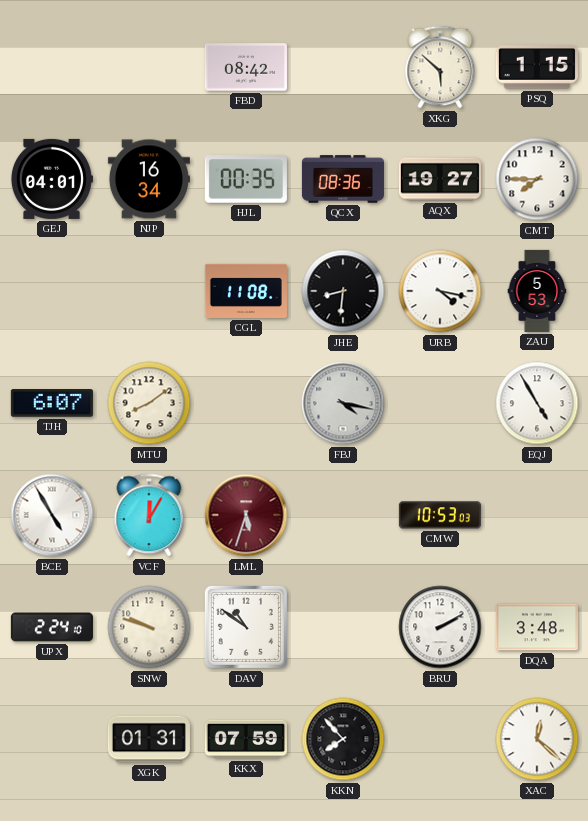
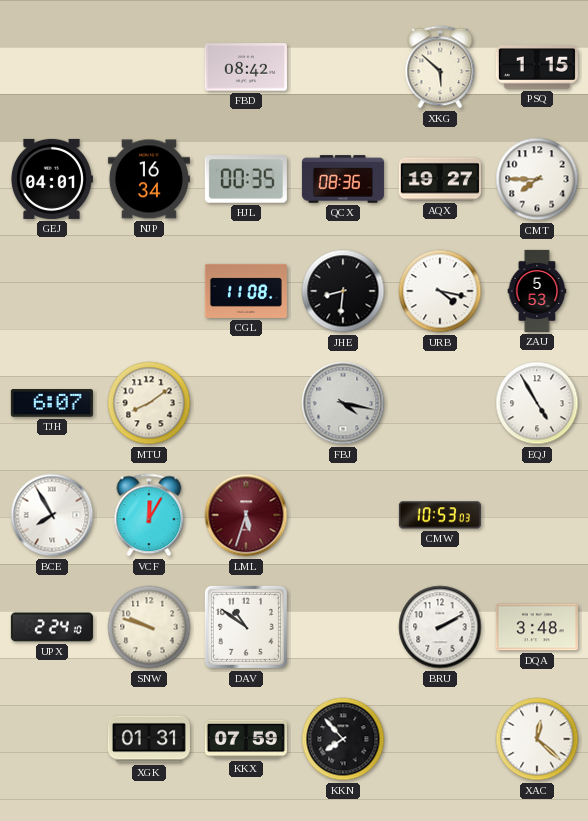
BCE: 4:55 -> 7:55
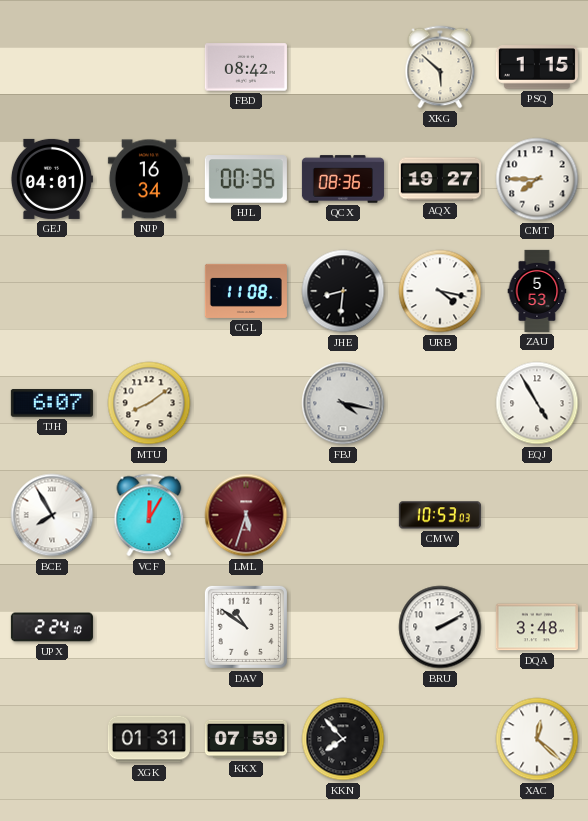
SNW: 9:48 -> none
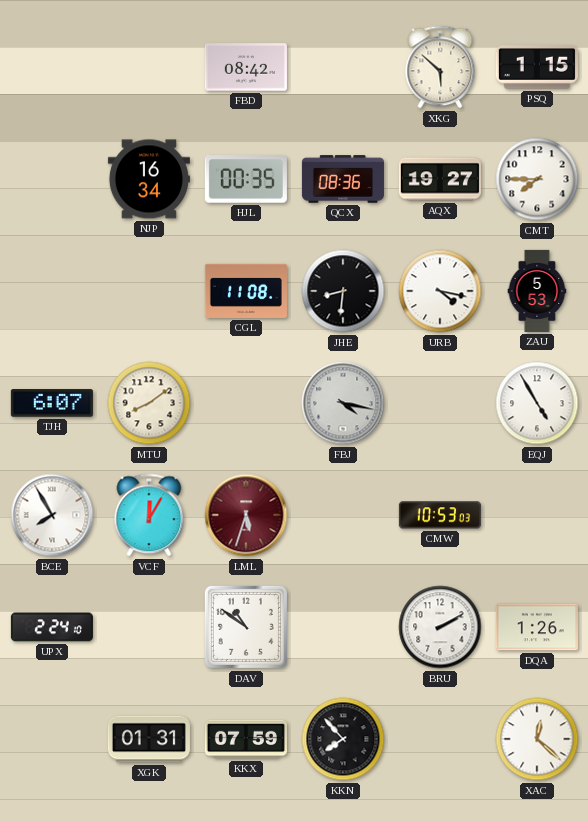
GEJ: 04:01 -> none
DQA: 3:48 -> 1:26
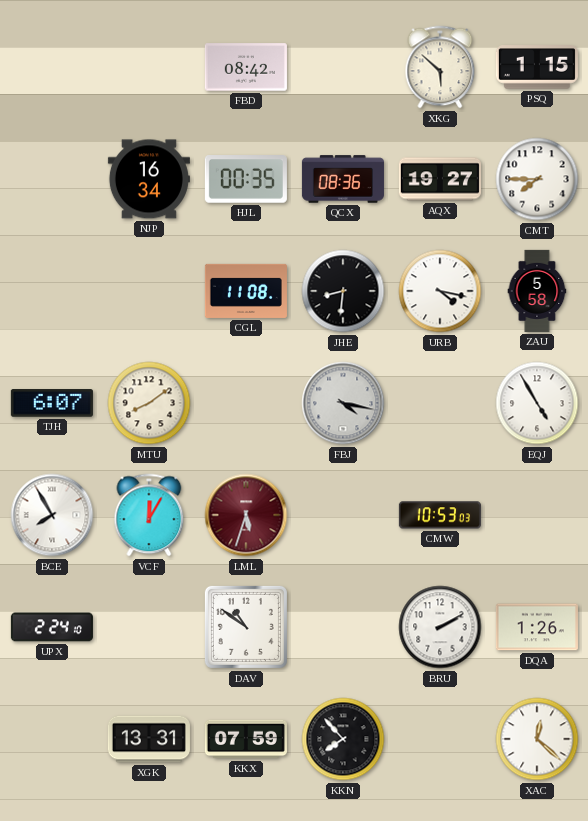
ZAU: 5:53 -> 5:58
XGK: 01:31 -> 13:31
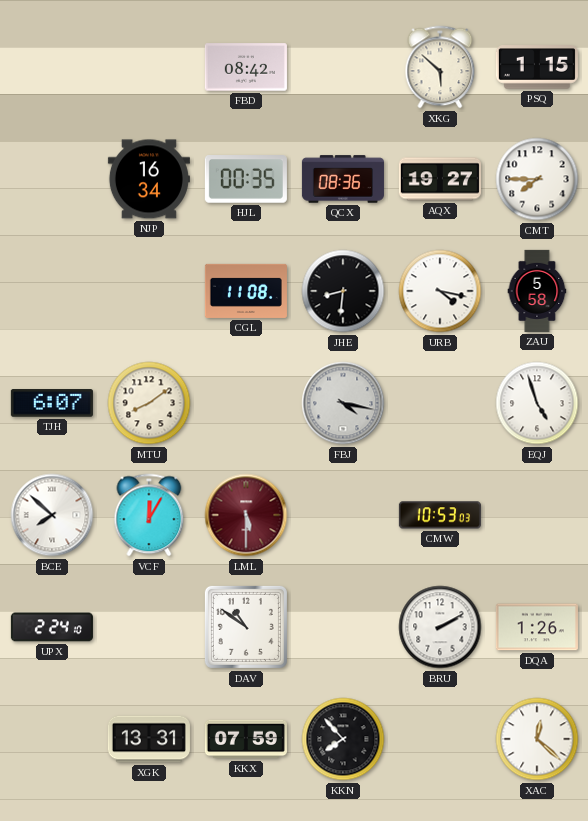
EQJ: 4:55 -> 4:57
BCE: 7:55 -> 7:52
LML: 5:33 -> 5:30
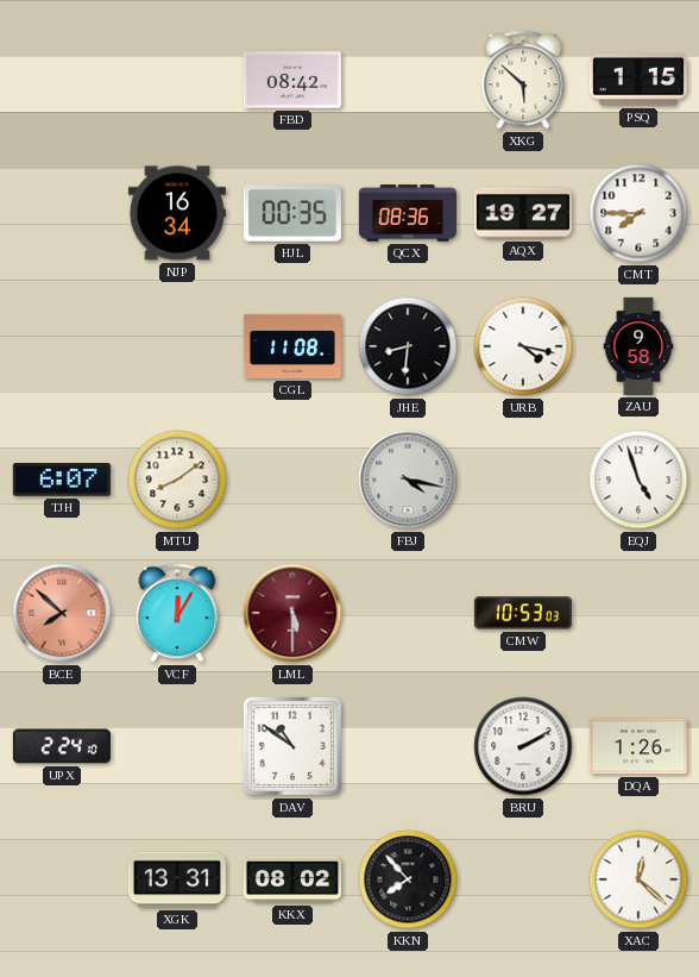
ZAU: 5:58 -> 9:58
BCE dial: white -> salmon
KKX: 07:59 -> 08:02
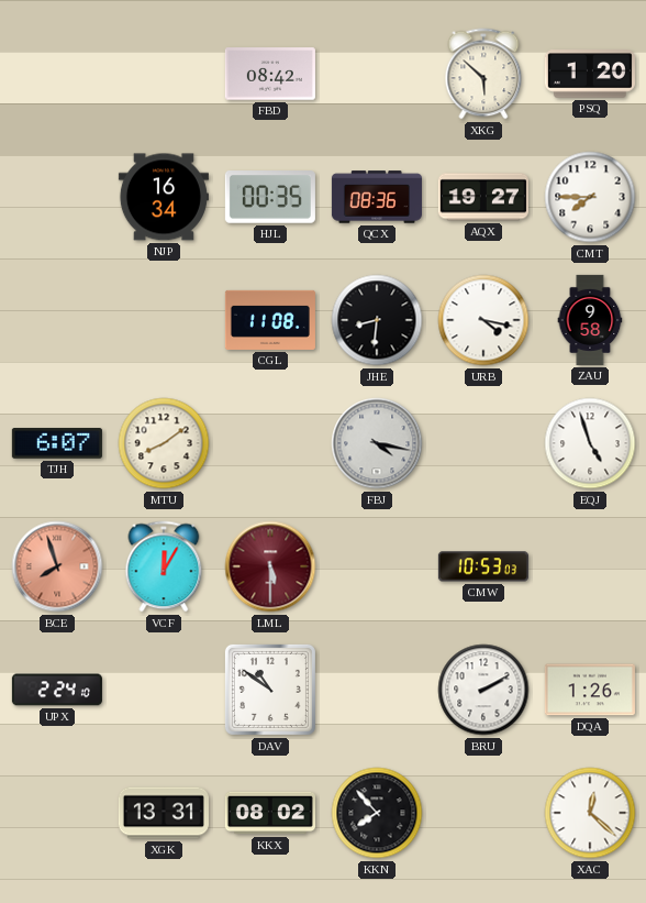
PSQ: 1:15 -> 1:20
BCE: 7:52 -> 7:57
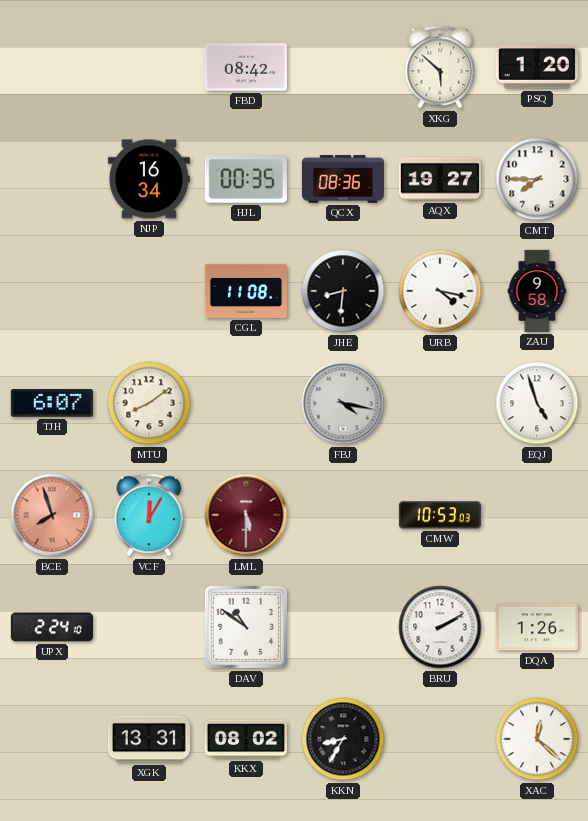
KKN: 7:53 -> 8:35
